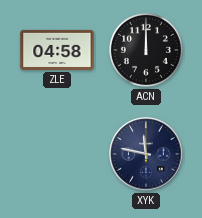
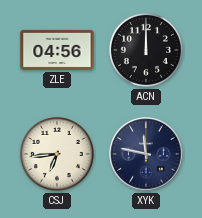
ZLE: 04:58 -> 04:56
CSJ: none -> 6:44
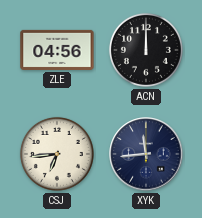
XYK: 11:47 -> 11:44
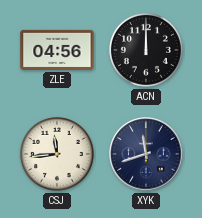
CSJ: 6:44 -> 11:44
XYK: 11:44 -> 11:42
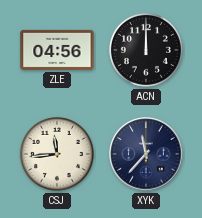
XYK: 11:42 -> 11:37
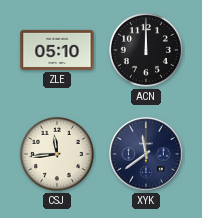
ZLE: 04:56 -> 05:10
XYK: 11:37 -> 11:39
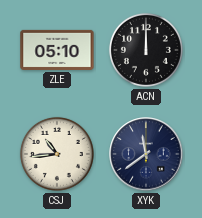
CSJ: 11:44 -> 10:44
